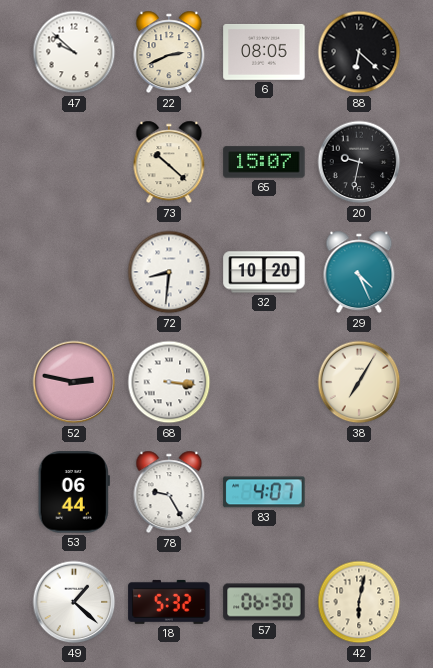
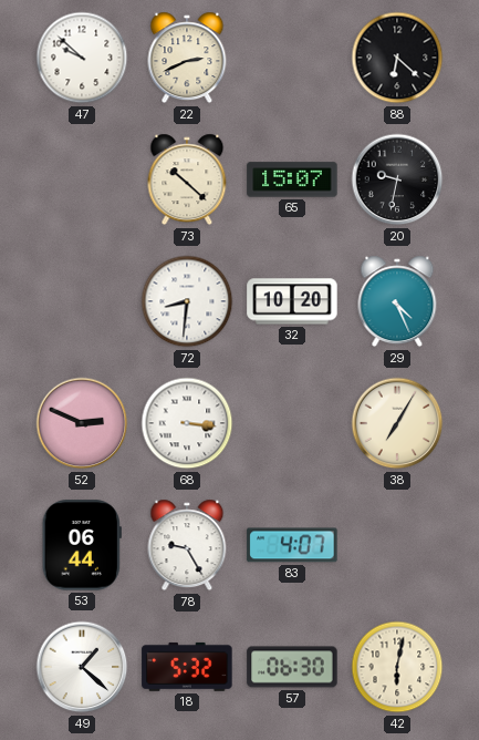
6: 08:05 -> none
52: 2:47 -> 2:49
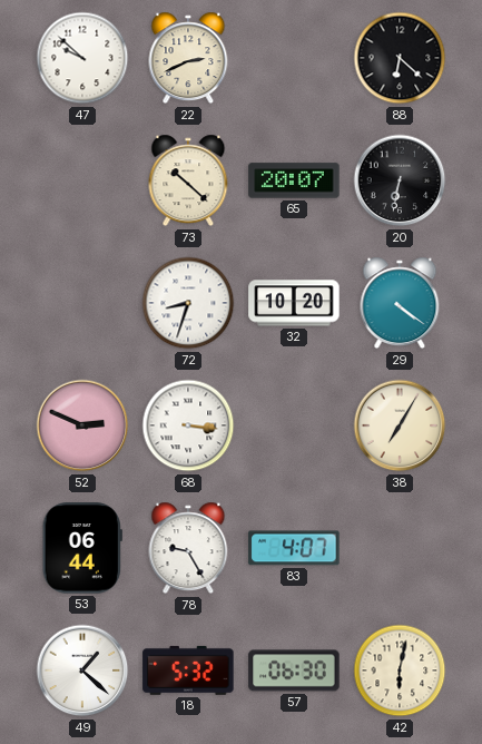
65: 15:07 -> 20:07
20: 9:32 -> 6:32
72: 8:31 -> 8:33
29: 4:26 -> 4:21
